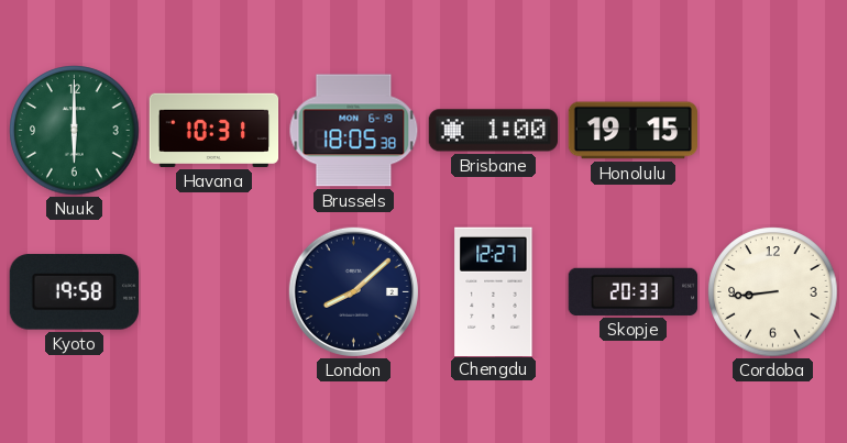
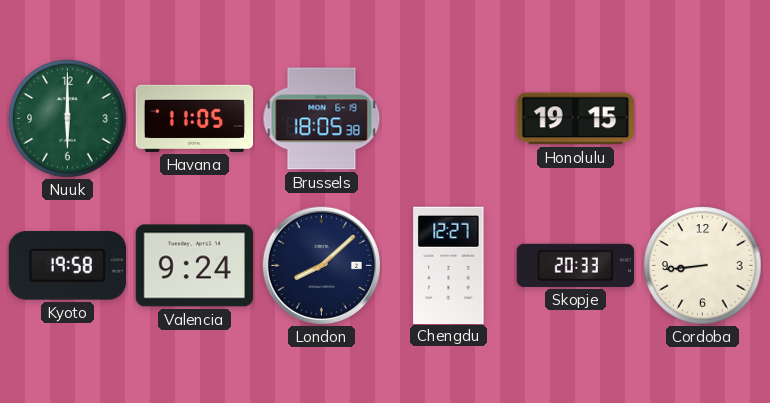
Havana: 10:31 -> 11:05
Brisbane: 1:00 -> none
Valencia: none -> 9:24
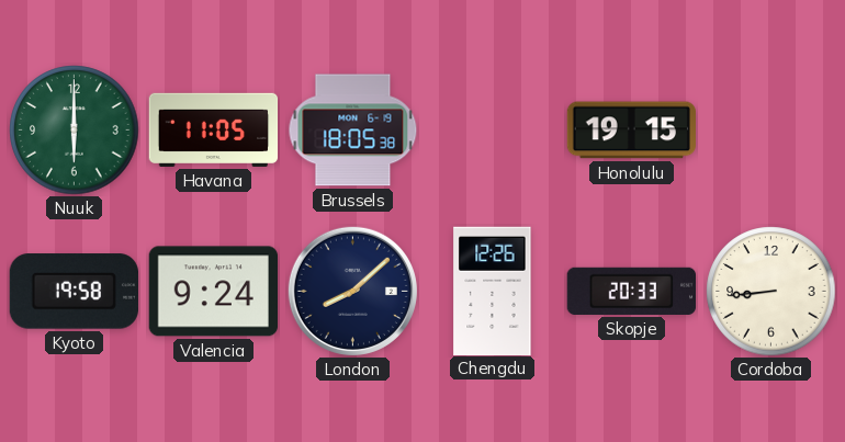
Chengdu: 12:27 -> 12:26
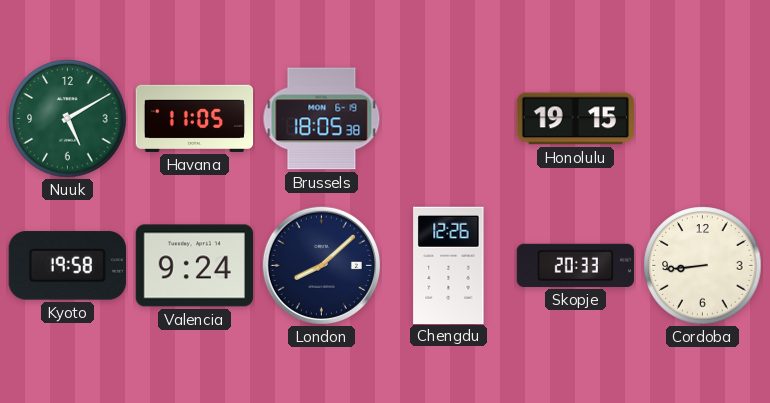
Nuuk: 6:00 -> 5:10
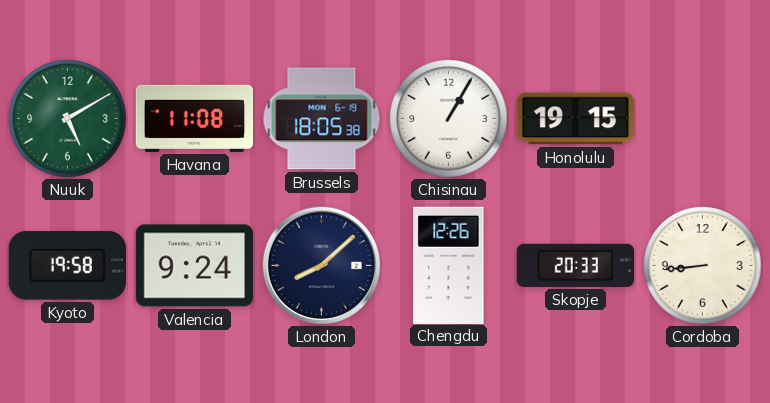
Havana: 11:05 -> 11:08
Chisinau: none -> 1:05
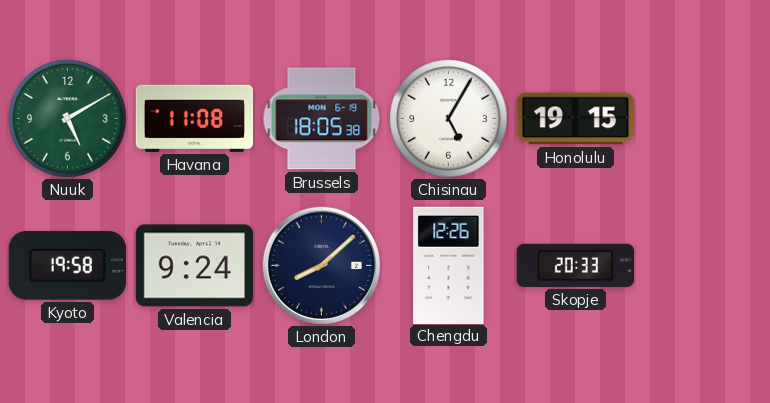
Chisinau: 1:05 -> 5:05
Cordoba: 8:44 -> none
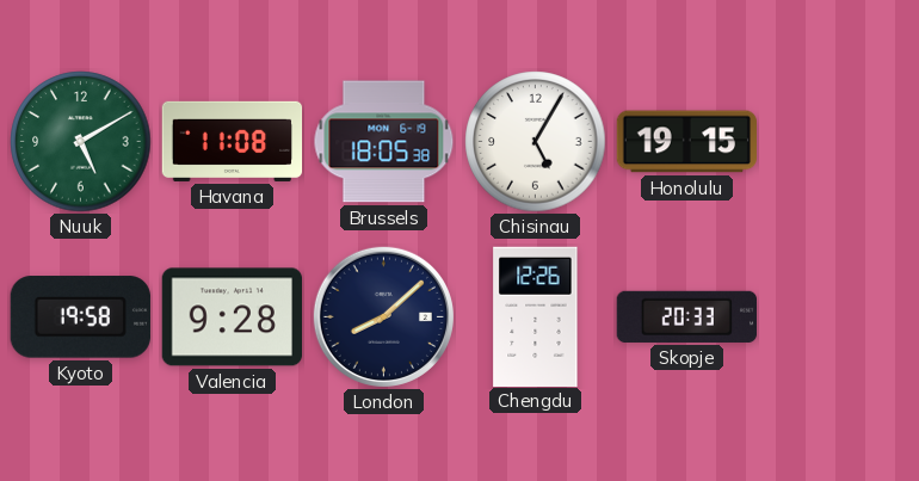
Valencia: 9:24 -> 9:28
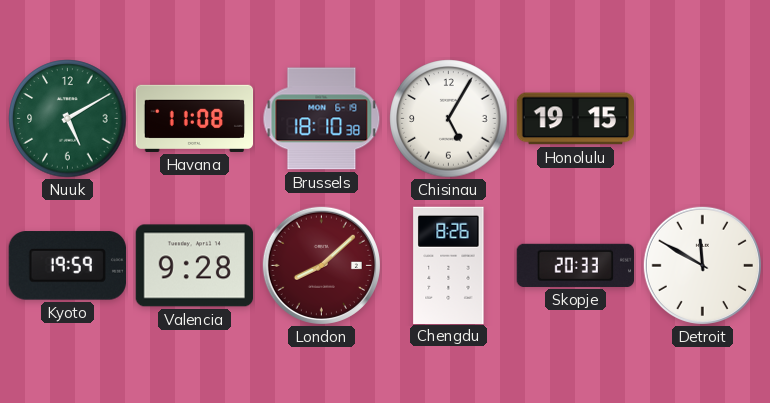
Brussels: 18:05 -> 18:10
Kyoto: 19:58 -> 19:59
London dial: navy -> burgundy
Chengdu: 12:26 -> 8:26
Detroit: none -> 11:50
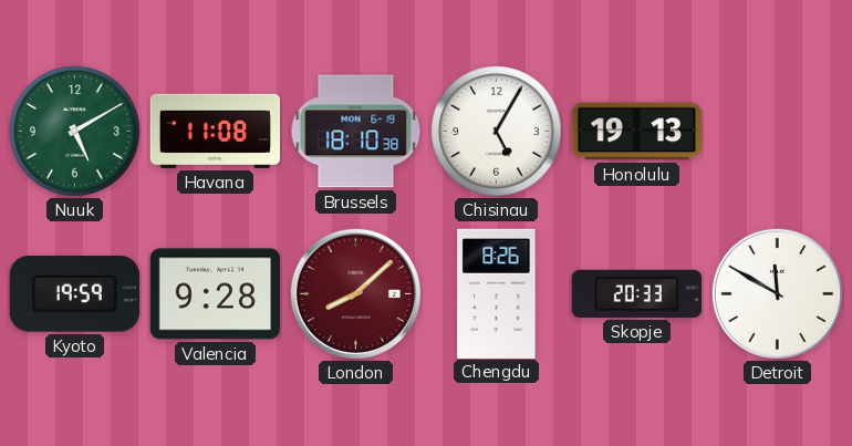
Honolulu: 19:15 -> 19:13
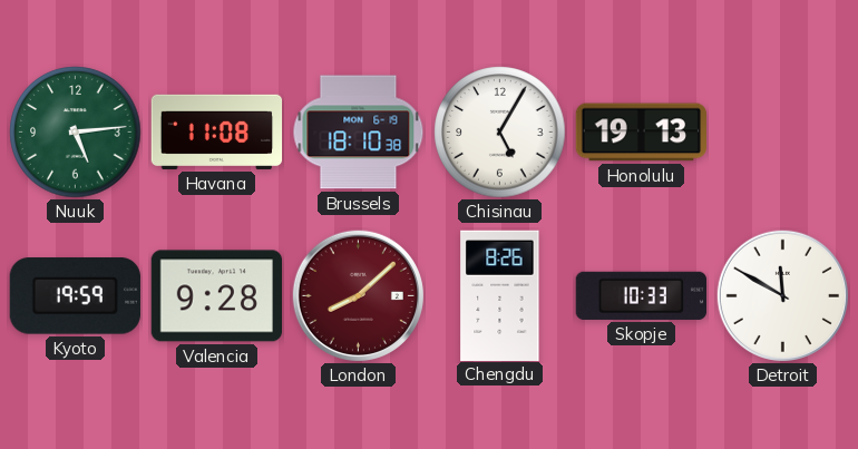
Nuuk: 5:10 -> 5:14
Skopje: 20:33 -> 10:33
